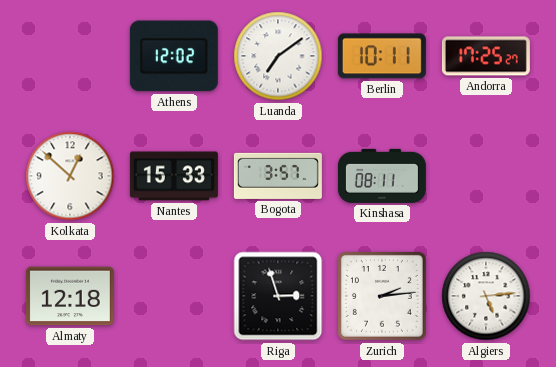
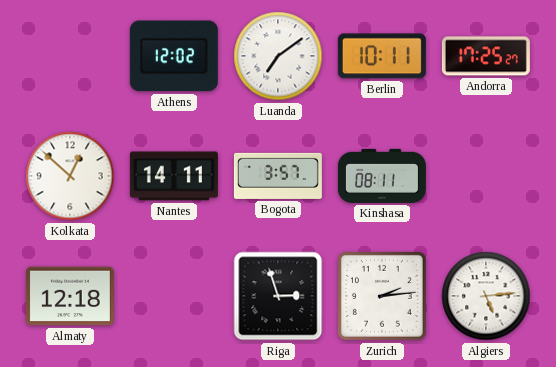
Nantes: 15:33 -> 14:11
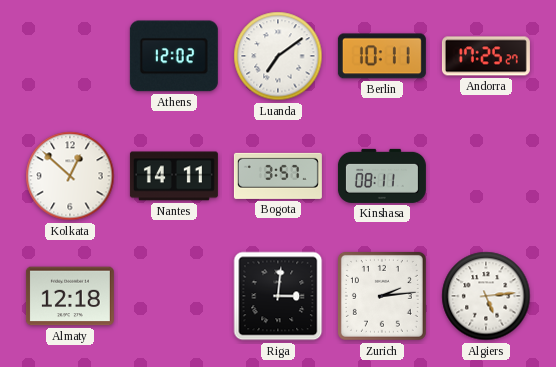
Riga: 2:57 -> 3:01
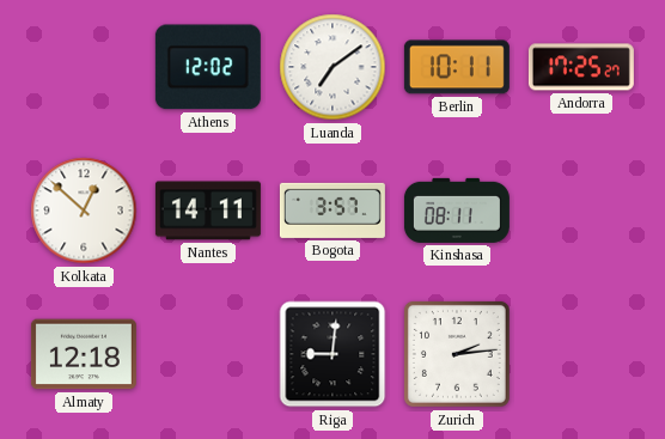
Riga: 3:01 -> 9:01
Algiers: 5:14 -> none
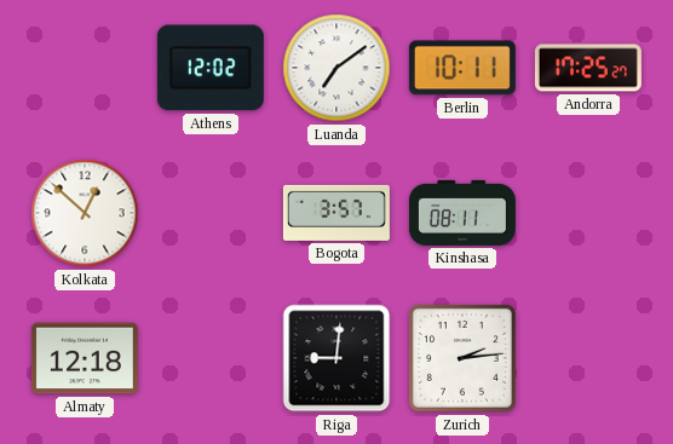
Nantes: 14:11 -> none
